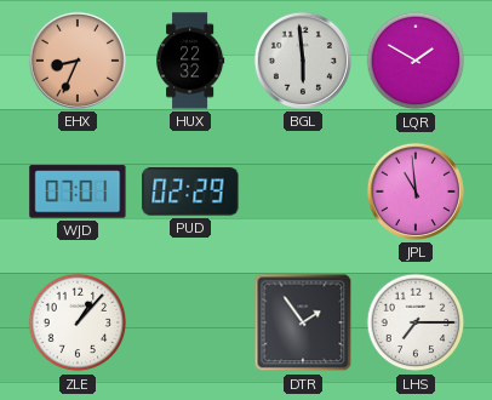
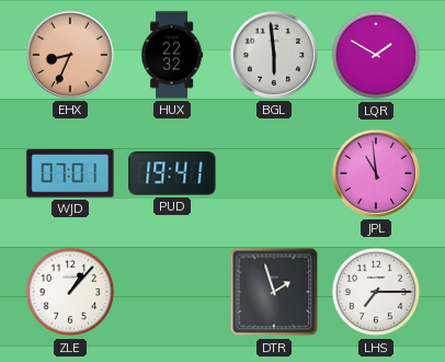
PUD: 02:29 -> 19:41
DTR: 1:54 -> 1:57
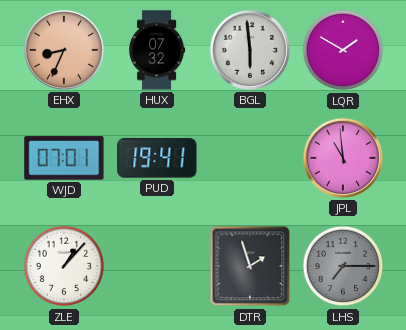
HUX: 22:32 -> 07:32
LHS dial: white -> grey
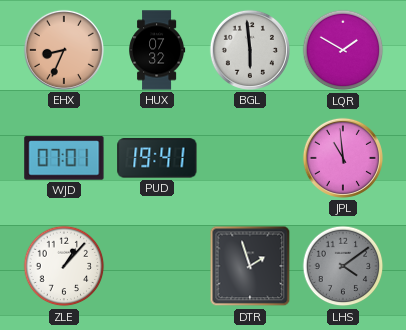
LHS: 7:15 -> 4:09
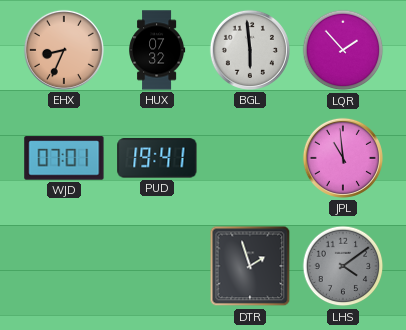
LQR: 1:50 -> 1:53
ZLE: 1:07 -> none
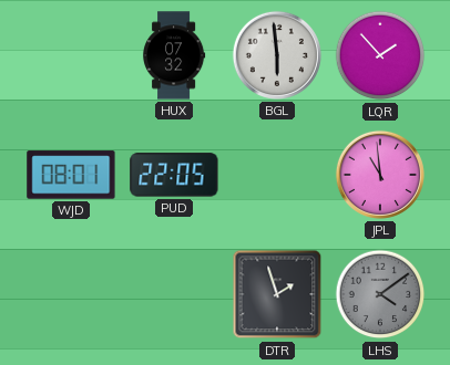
EHX: 8:34 -> none
WJD: 07:01 -> 08:01
PUD: 19:41 -> 22:05
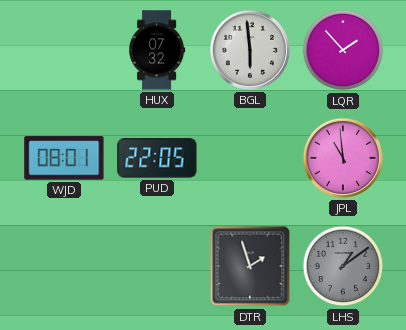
LHS: 4:09 -> 1:09
